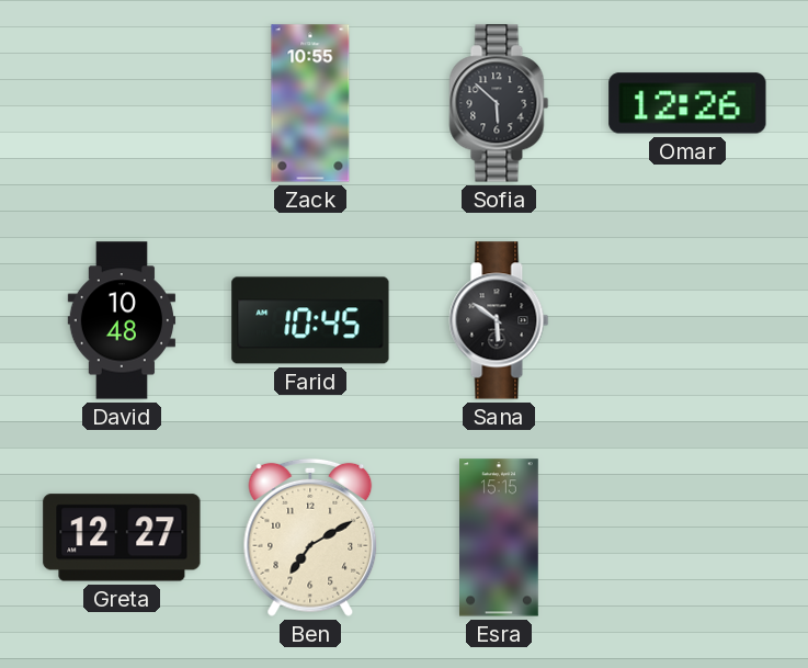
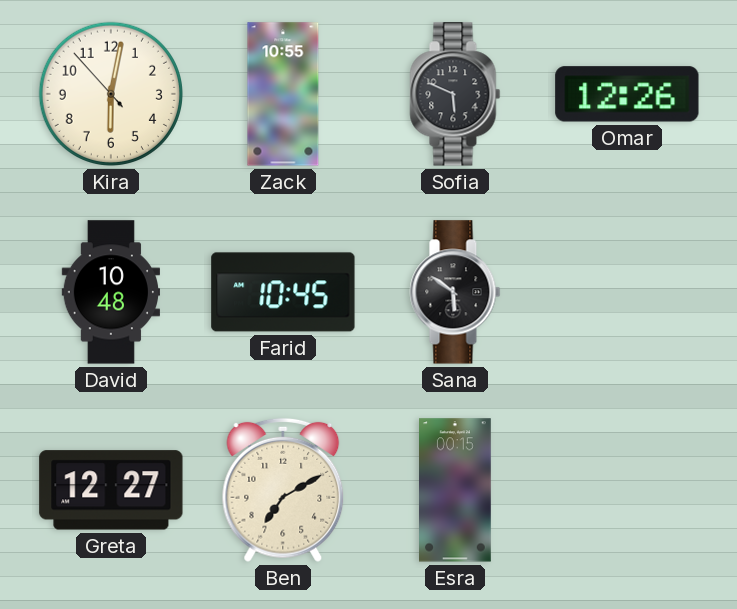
Kira: none -> 6:01
Sofia: 5:52 -> 5:49
Esra: 15:15 -> 00:15
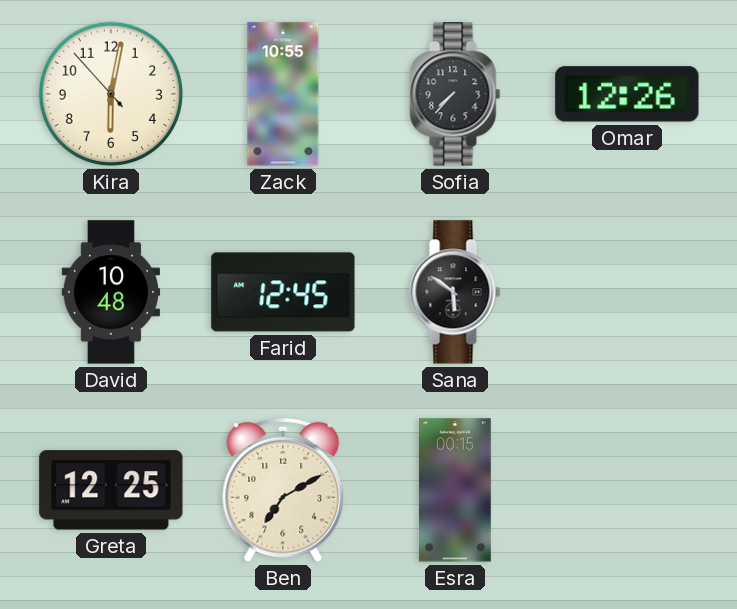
Sofia: 5:49 -> 7:37
Farid: 10:45 -> 12:45
Greta: 12:27 -> 12:25
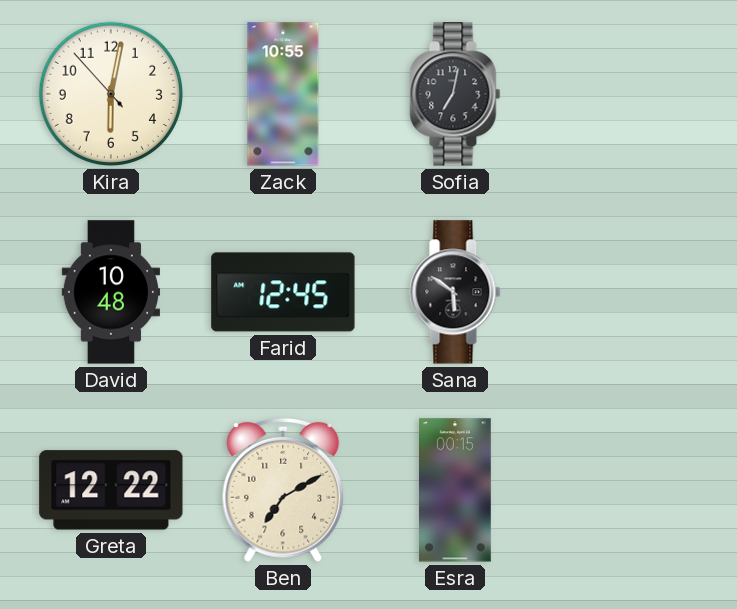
Sofia: 7:37 -> 7:02
Omar: 12:26 -> none
Greta: 12:25 -> 12:22
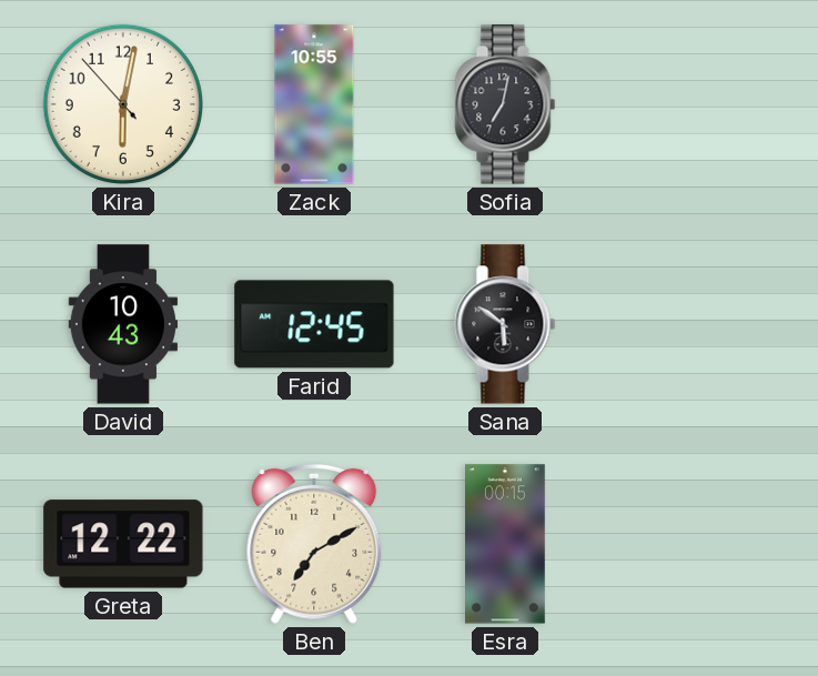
David: 10:48 -> 10:43
